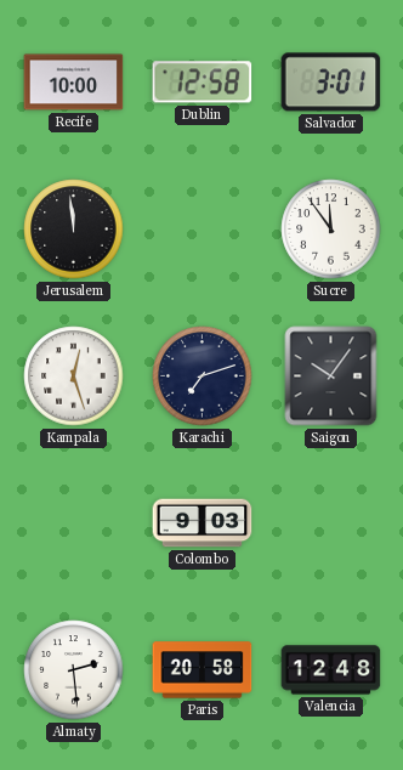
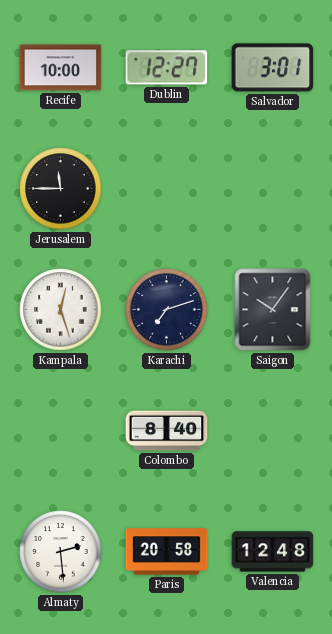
Dublin: 12:58 -> 12:27
Jerusalem: 11:59 -> 11:45
Sucre: 11:54 -> none
Colombo: 9:03 -> 8:40
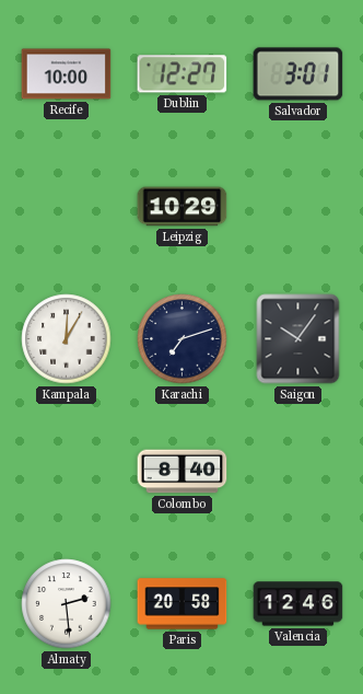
Jerusalem: 11:45 -> none
Leipzig: none -> 10:29
Kampala: 12:27 -> 12:05
Valencia: 12:48 -> 12:46
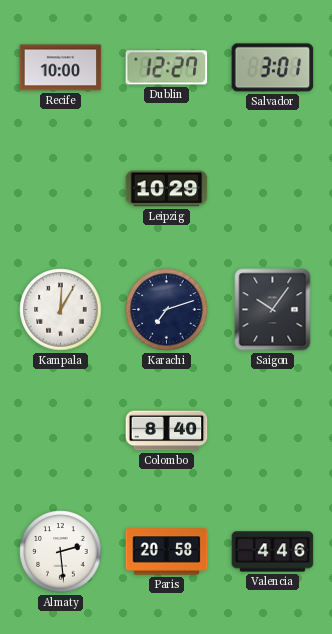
Valencia: 12:46 -> 4:46
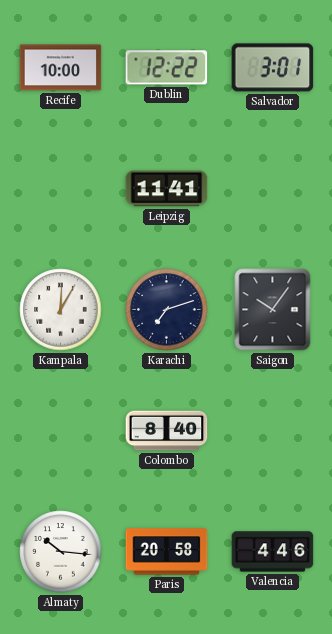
Dublin: 12:27 -> 12:22
Leipzig: 10:29 -> 11:41
Almaty: 2:29 -> 10:16
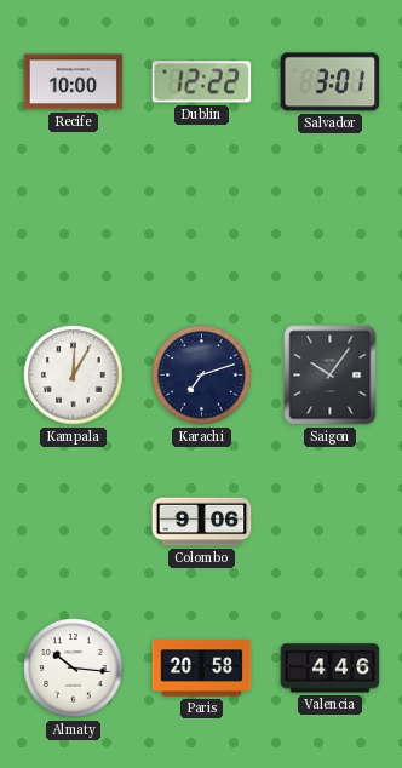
Leipzig: 11:41 -> none
Colombo: 8:40 -> 9:06
